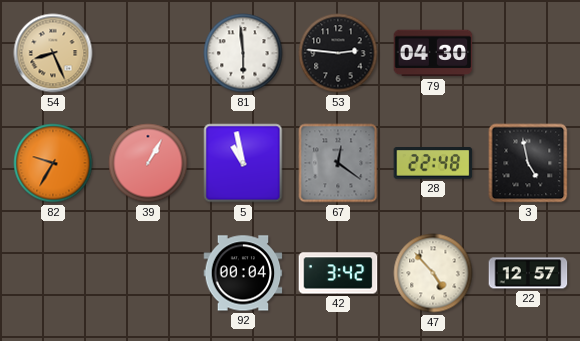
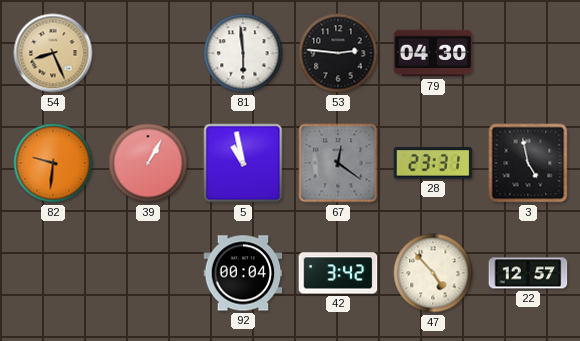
82: 9:35 -> 9:31
28: 22:48 -> 23:31
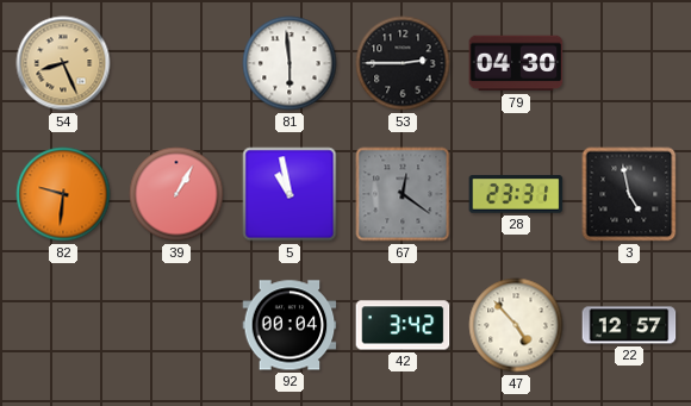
53: 2:46 -> 2:45
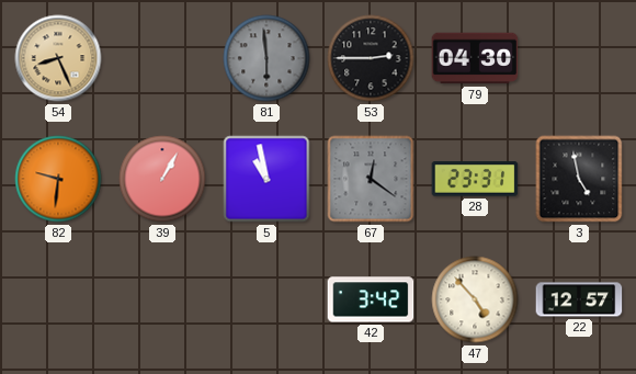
81 dial: white -> grey
92: 00:04 -> none
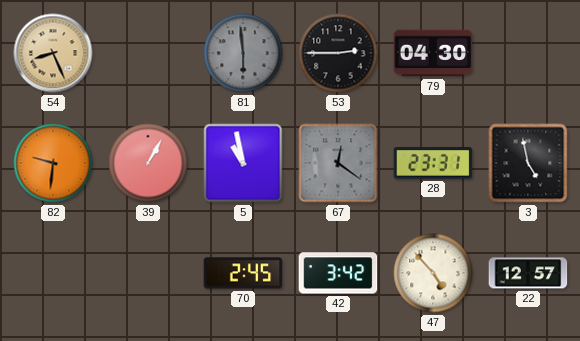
70: none -> 2:45
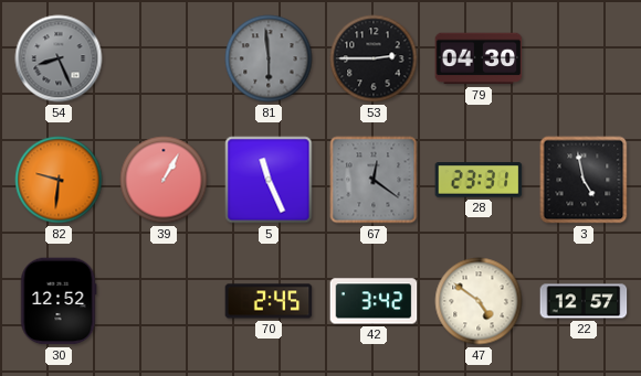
54 dial: champagne -> grey
5: 10:58 -> 11:26
30: none -> 12:52
47: 4:53 -> 4:51
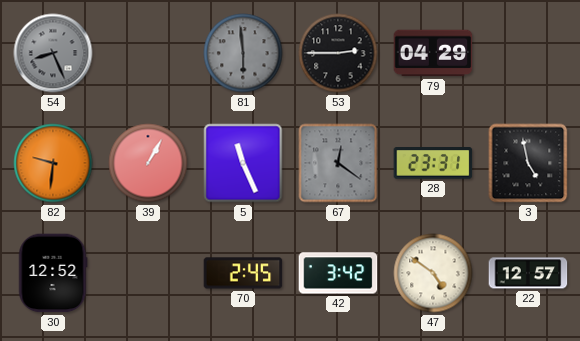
79: 04:30 -> 04:29
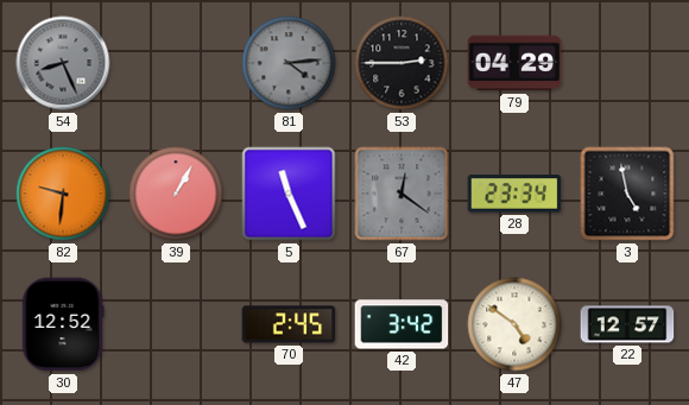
81: 5:59 -> 4:14
28: 23:31 -> 23:34
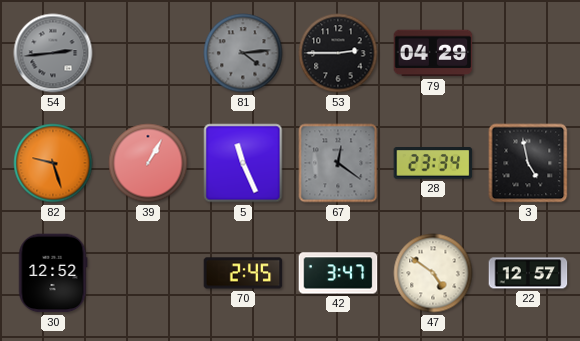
54: 8:26 -> 2:44
82: 9:31 -> 9:27
42: 3:42 -> 3:47
